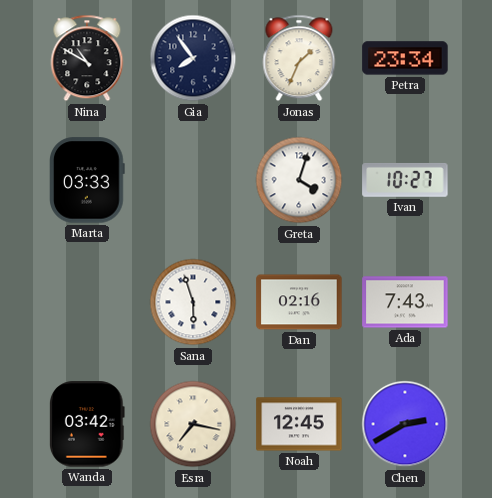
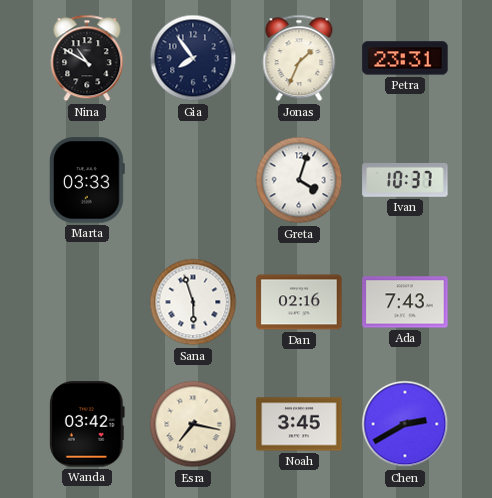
Petra: 23:34 -> 23:31
Ivan: 10:27 -> 10:37
Noah: 12:45 -> 3:45
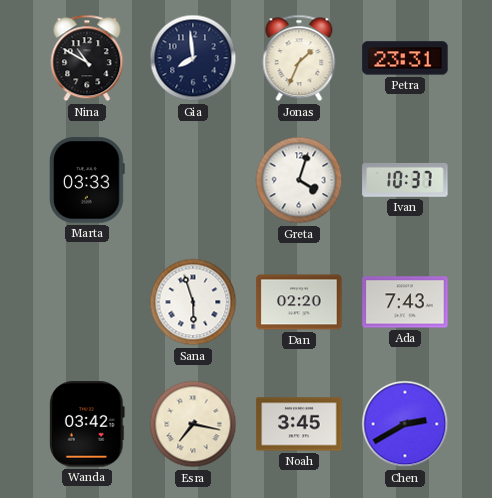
Gia: 7:54 -> 7:59
Dan: 02:16 -> 02:20
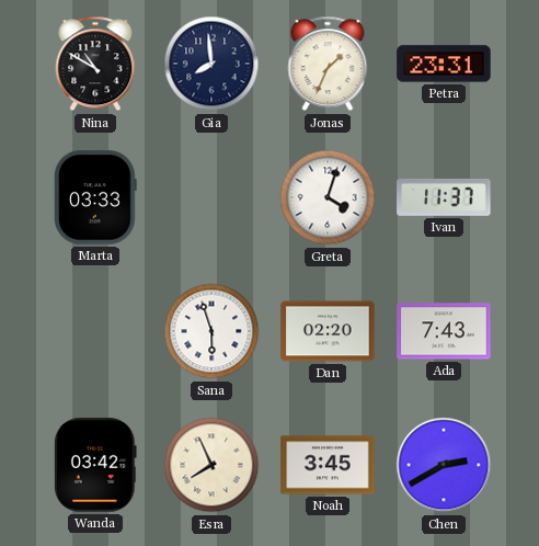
Ivan: 10:37 -> 11:37
Esra: 7:17 -> 7:56
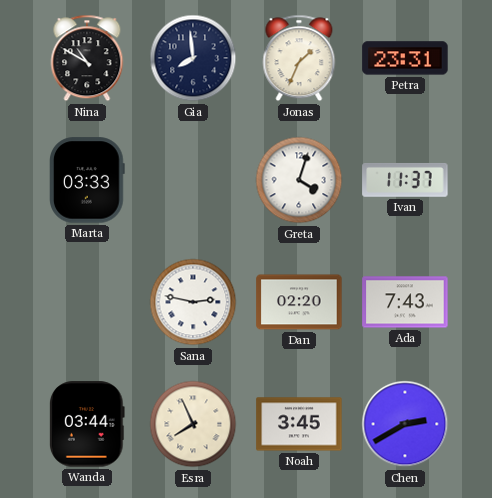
Sana: 5:57 -> 2:47
Wanda: 03:42 -> 03:44
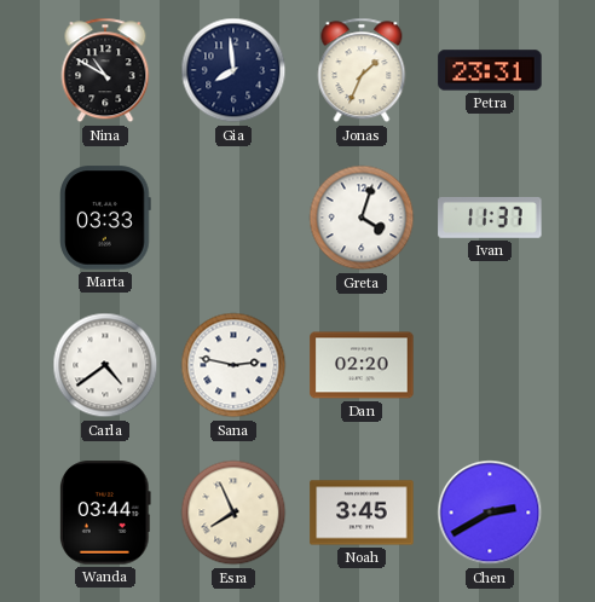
Carla: none -> 4:39
Ada: 7:43 -> none
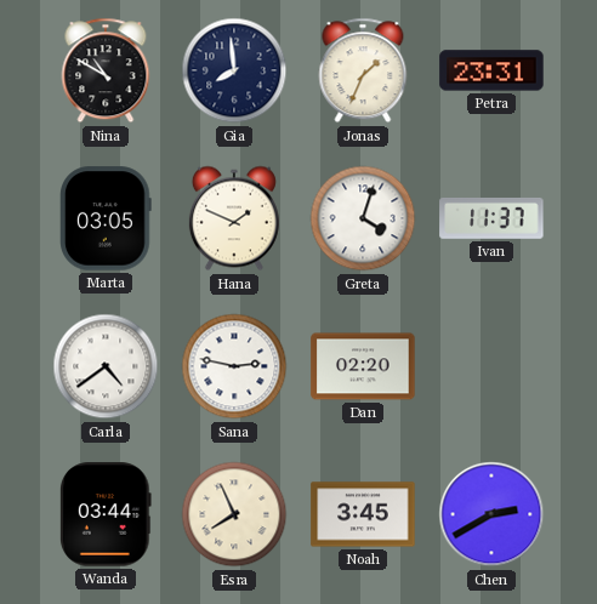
Marta: 03:33 -> 03:05
Hana: none -> 1:49
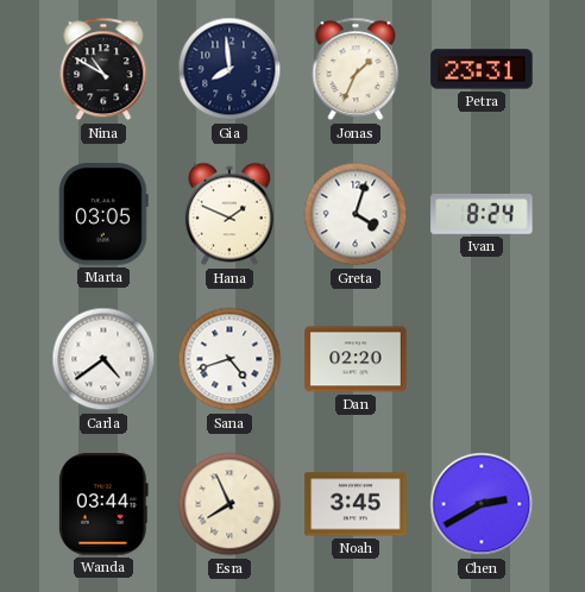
Ivan: 11:37 -> 8:24
Sana: 2:47 -> 4:42
